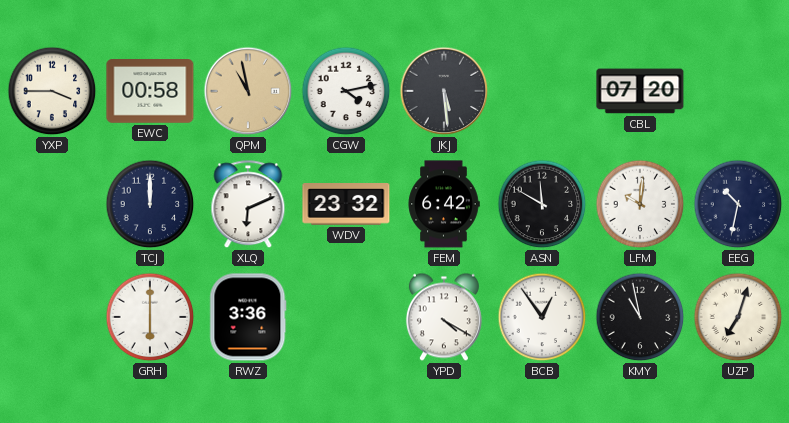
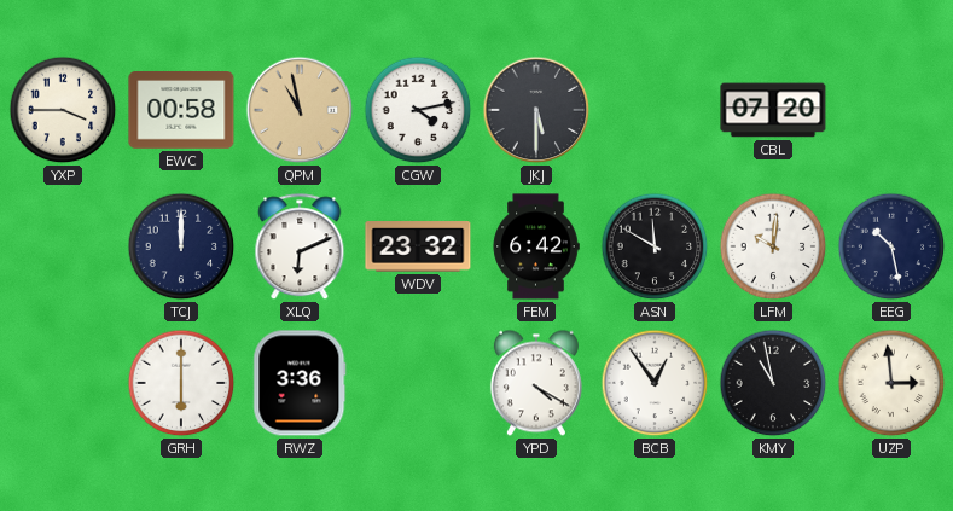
JKJ: 5:29 -> 5:30
EEG: 10:32 -> 10:28
UZP: 7:03 -> 2:59
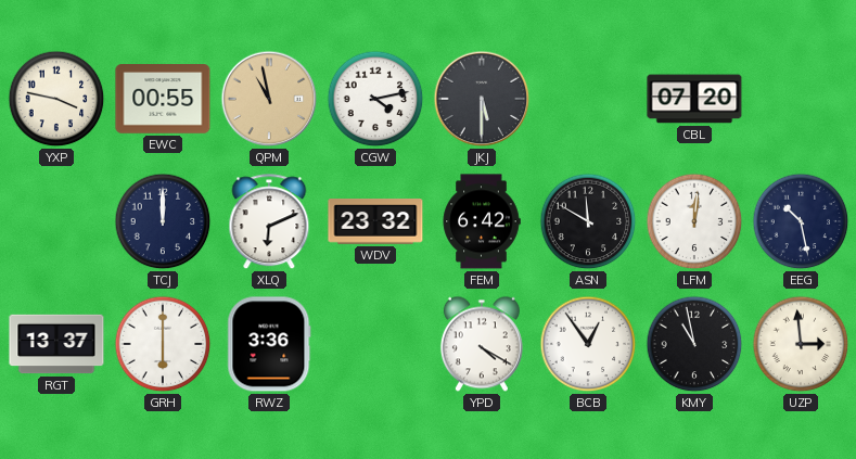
YXP: 3:45 -> 3:47
EWC: 00:58 -> 00:55
LFM: 10:01 -> 12:01
RGT: none -> 13:37
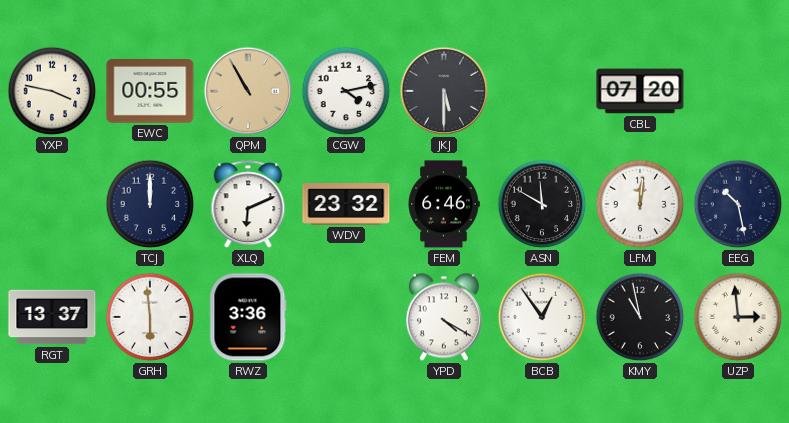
QPM: 10:58 -> 10:55
FEM: 6:42 -> 6:46
GRH: 6:00 -> 5:59
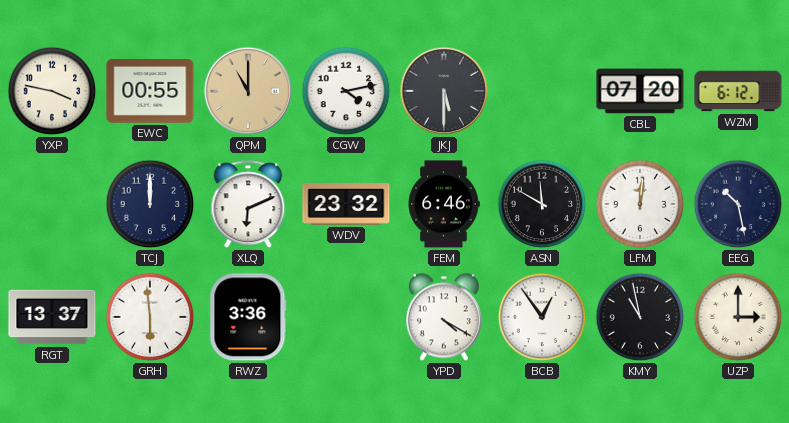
QPM: 10:55 -> 11:00
WZM: none -> 6:12
UZP: 2:59 -> 3:00
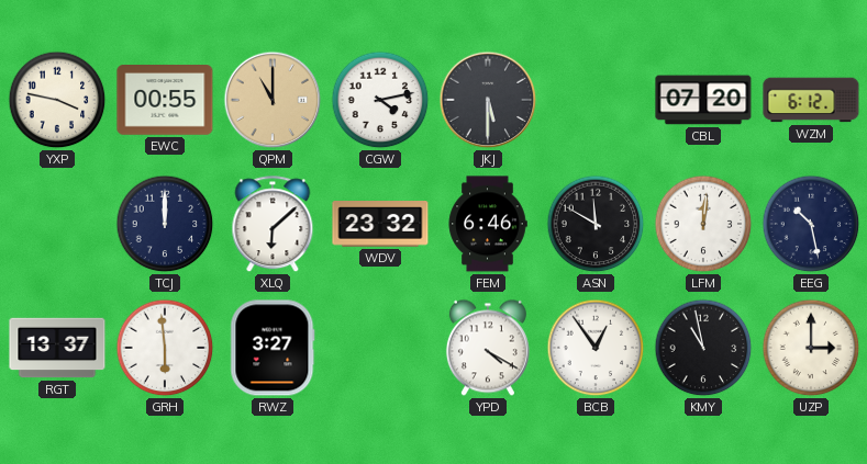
XLQ: 6:11 -> 6:08
RWZ: 3:36 -> 3:27
